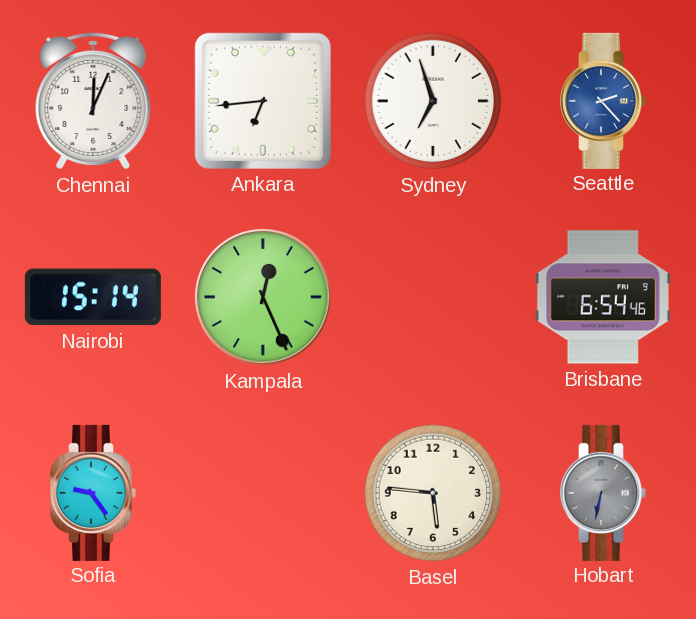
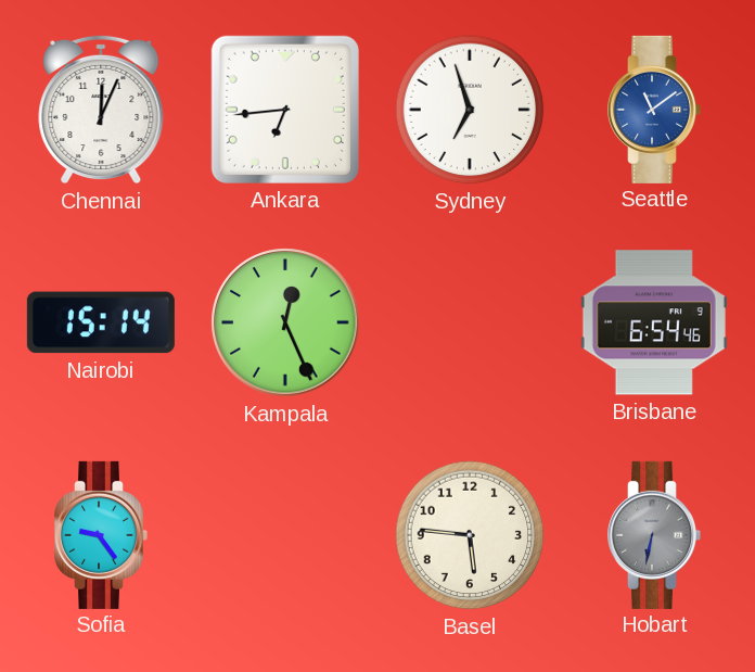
Seattle: 2:23 -> 11:09
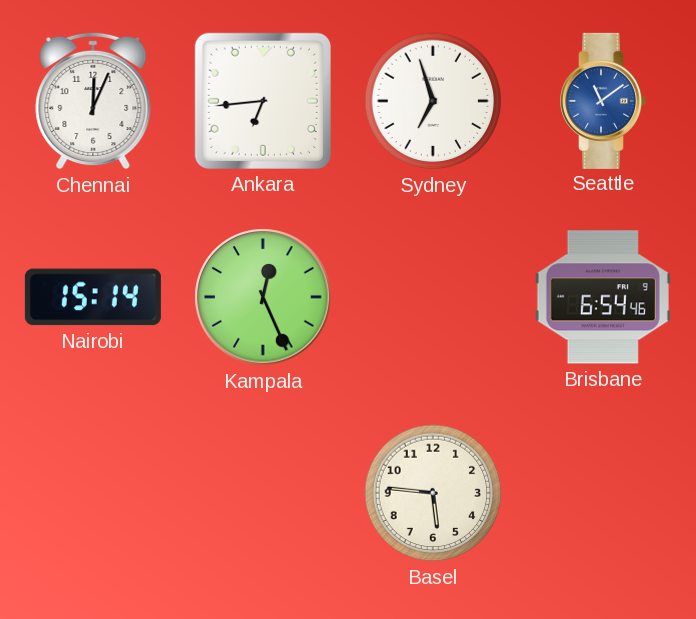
Sofia: 9:24 -> none
Hobart: 6:32 -> none
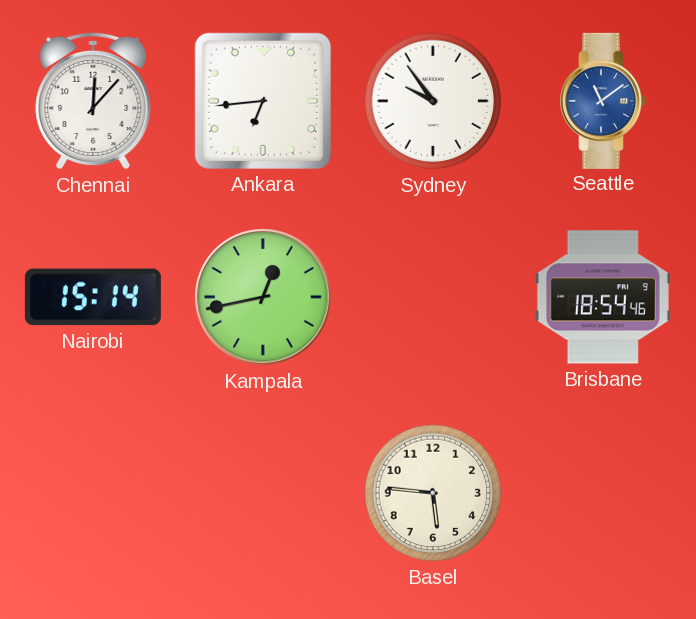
Chennai: 12:04 -> 12:07
Sydney: 6:57 -> 9:54
Kampala: 12:26 -> 12:43
Brisbane: 6:54 -> 18:54
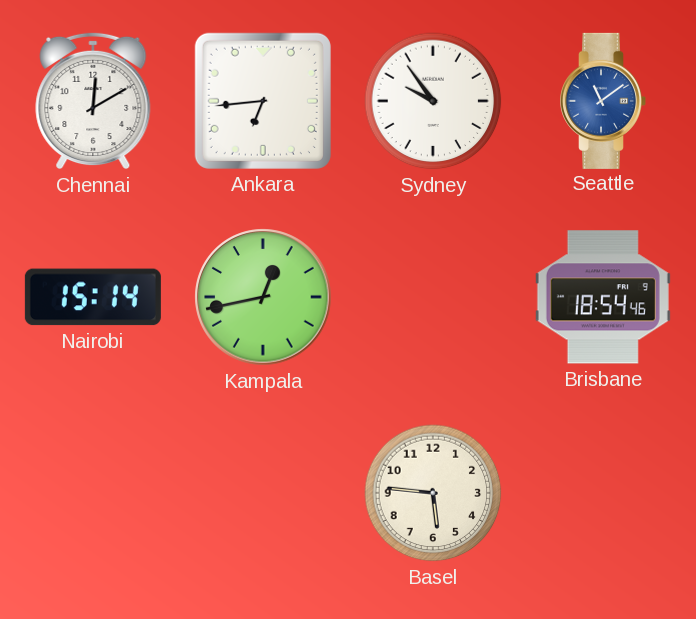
Chennai: 12:07 -> 12:10
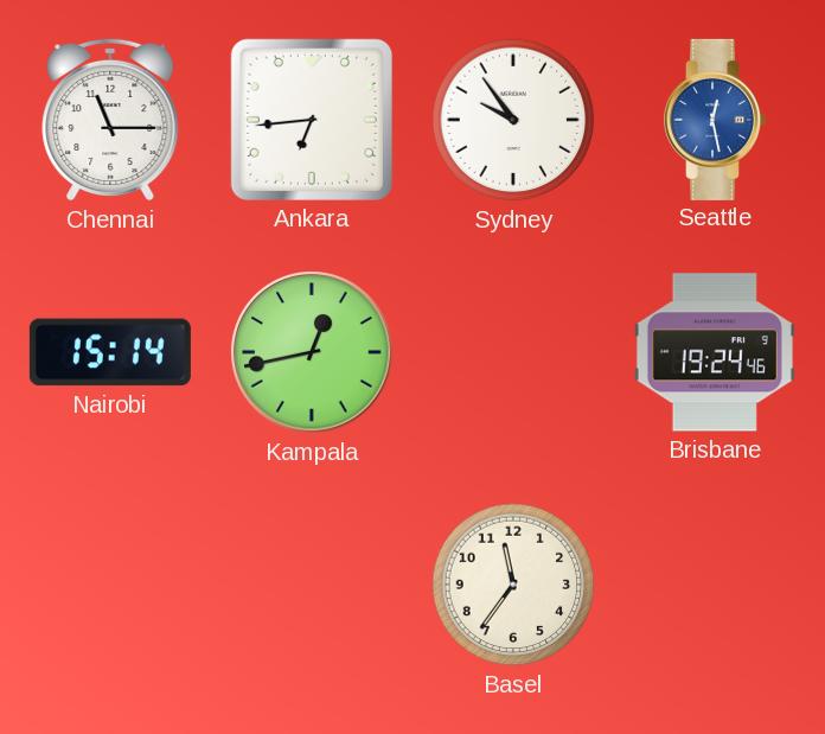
Chennai: 12:10 -> 11:15
Seattle: 11:09 -> 12:28
Brisbane: 18:54 -> 19:24
Basel: 5:46 -> 11:36
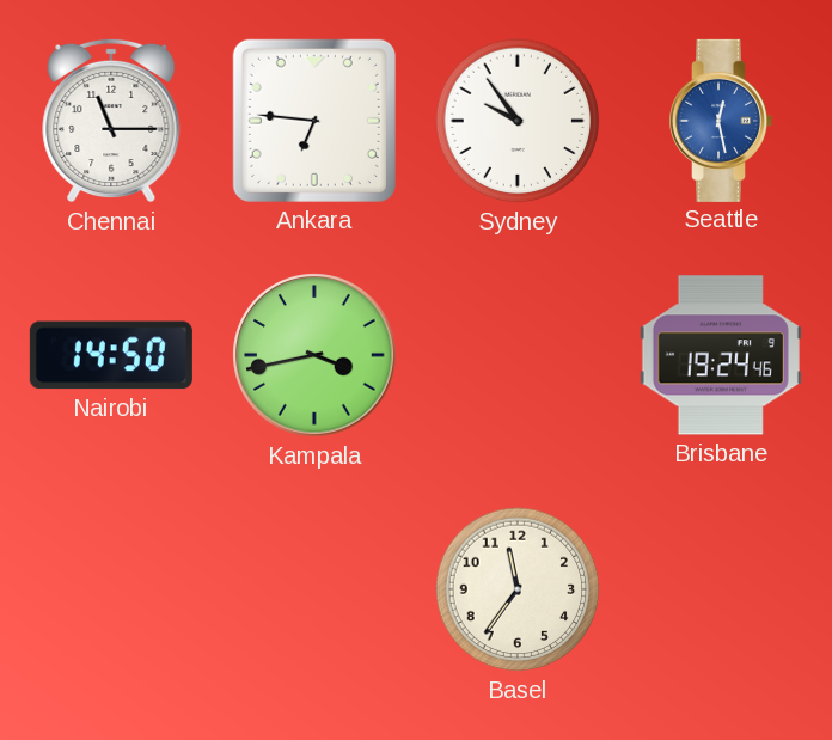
Ankara: 6:44 -> 6:46
Nairobi: 15:14 -> 14:50
Kampala: 12:43 -> 3:43
